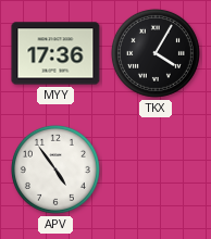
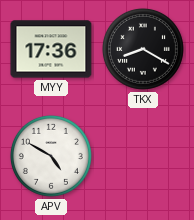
TKX: 4:05 -> 8:20
APV: 4:54 -> 4:50
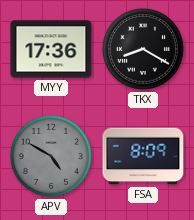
APV dial: white -> grey
FSA: none -> 8:09
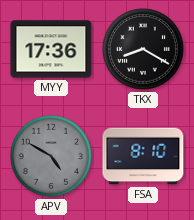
FSA: 8:09 -> 8:10
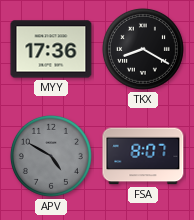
FSA: 8:10 -> 8:07
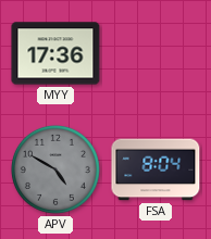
TKX: 8:20 -> none
FSA: 8:07 -> 8:04
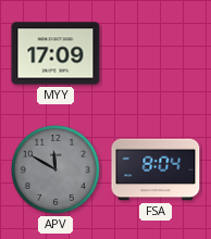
MYY: 17:36 -> 17:09
APV: 4:50 -> 11:50
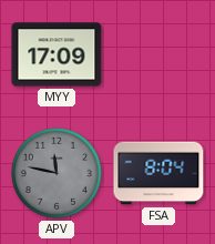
APV: 11:50 -> 11:47
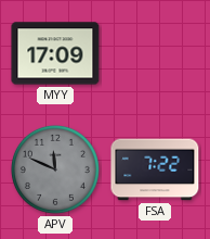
APV: 11:47 -> 11:49
FSA: 8:04 -> 7:22
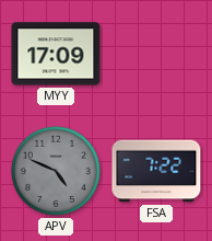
APV: 11:49 -> 4:49
